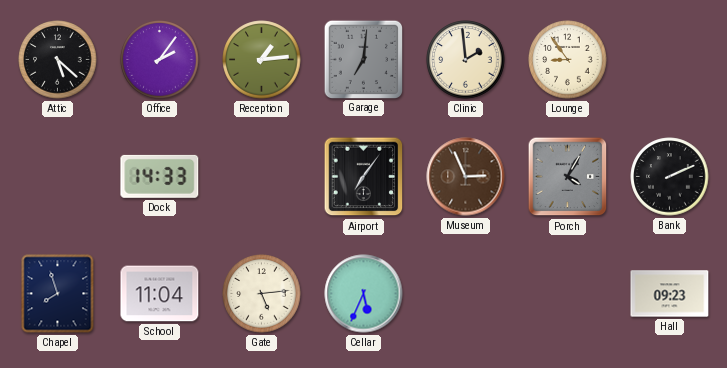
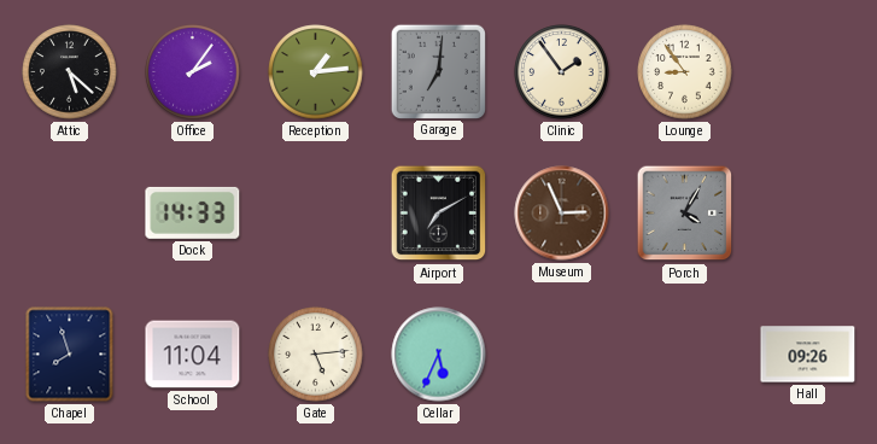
Clinic: 1:59 -> 1:54
Airport: 7:06 -> 7:10
Bank: 2:11 -> none
Hall: 09:23 -> 09:26
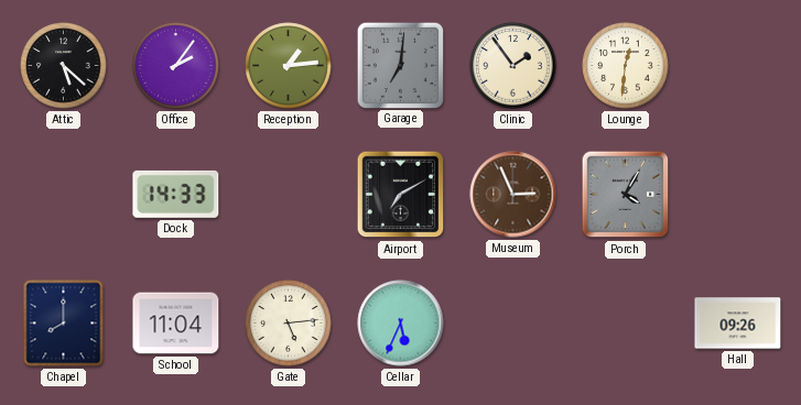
Lounge: 8:54 -> 12:31
Chapel: 7:57 -> 8:00
